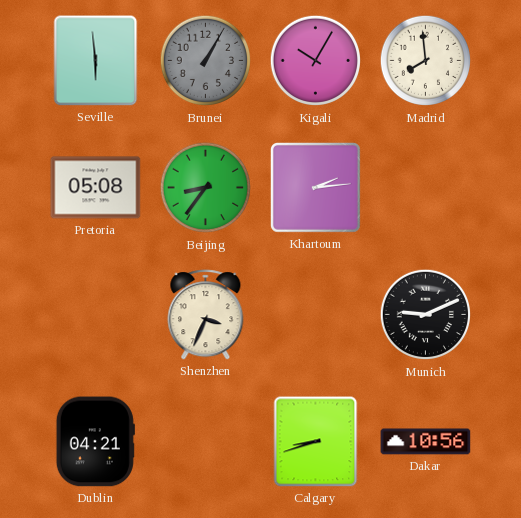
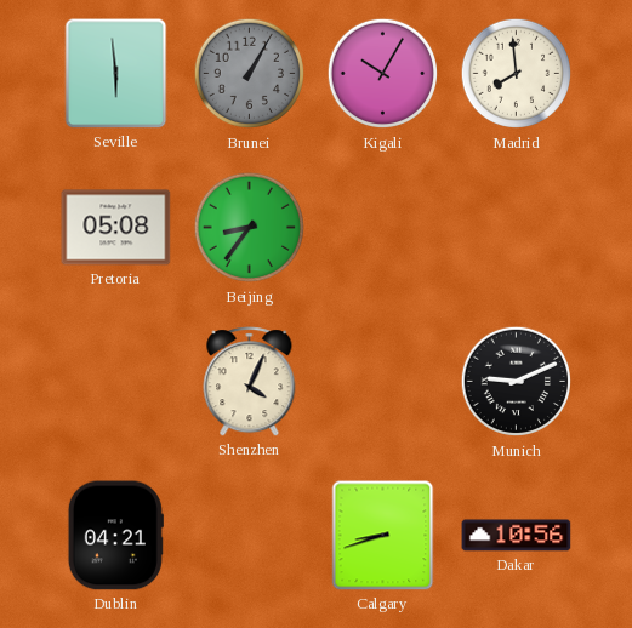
Khartoum: 2:14 -> none
Shenzhen: 3:34 -> 4:04
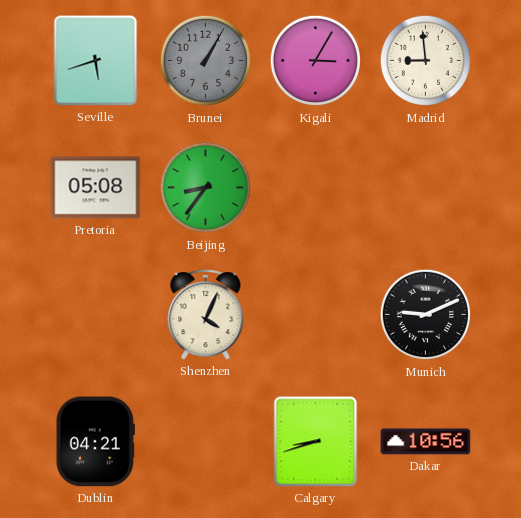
Seville: 5:59 -> 5:42
Kigali: 10:05 -> 3:05
Madrid: 7:59 -> 8:59
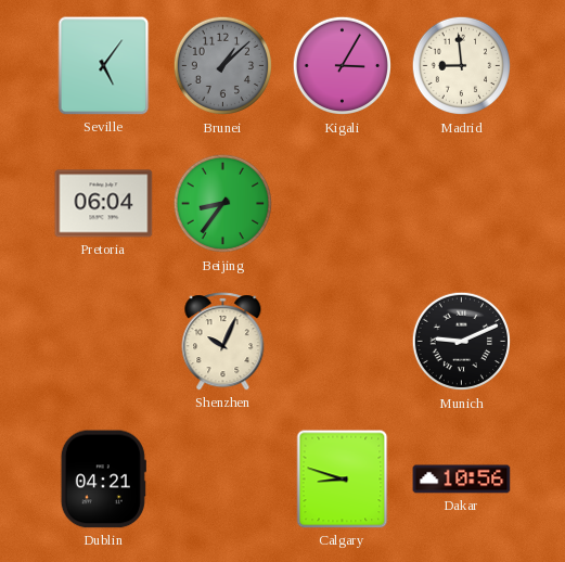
Seville: 5:42 -> 5:06
Brunei: 1:05 -> 1:08
Pretoria: 05:08 -> 06:04
Shenzhen: 4:04 -> 10:04
Calgary: 8:42 -> 8:48
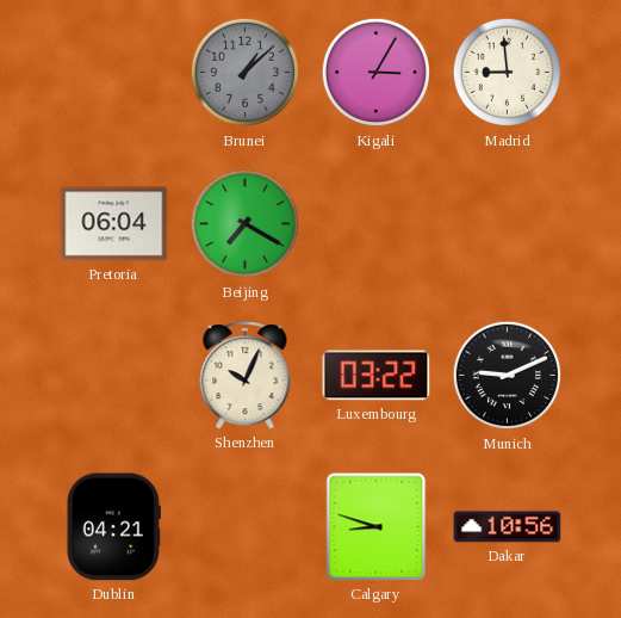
Seville: 5:06 -> none
Beijing: 8:36 -> 7:20
Luxembourg: none -> 03:22
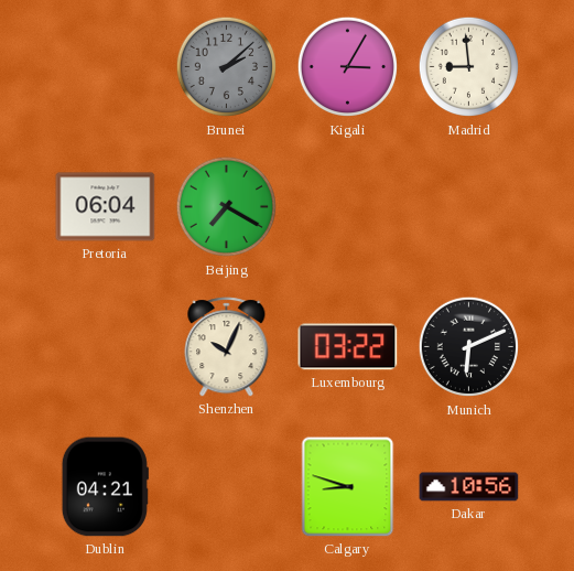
Brunei: 1:08 -> 2:08
Munich: 9:11 -> 6:11
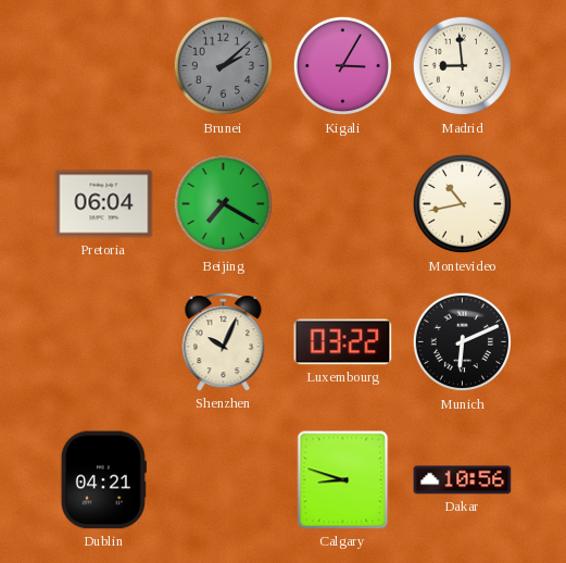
Montevideo: none -> 10:43
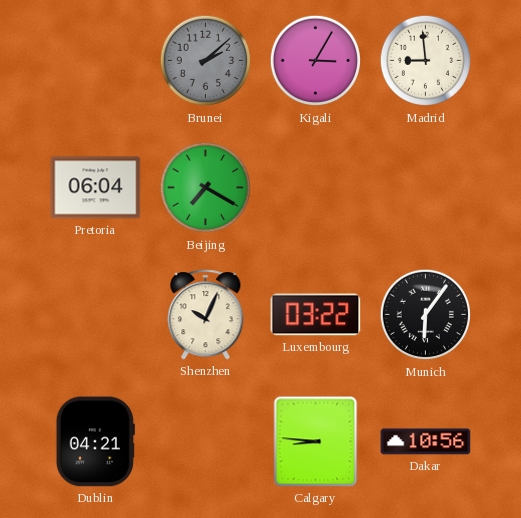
Montevideo: 10:43 -> none
Munich: 6:11 -> 6:06
Calgary: 8:48 -> 8:46
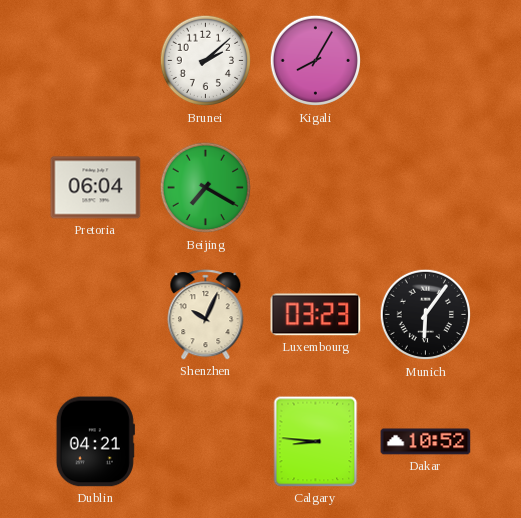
Brunei dial: grey -> white
Kigali: 3:05 -> 8:05
Madrid: 8:59 -> none
Luxembourg: 03:22 -> 03:23
Dakar: 10:56 -> 10:52
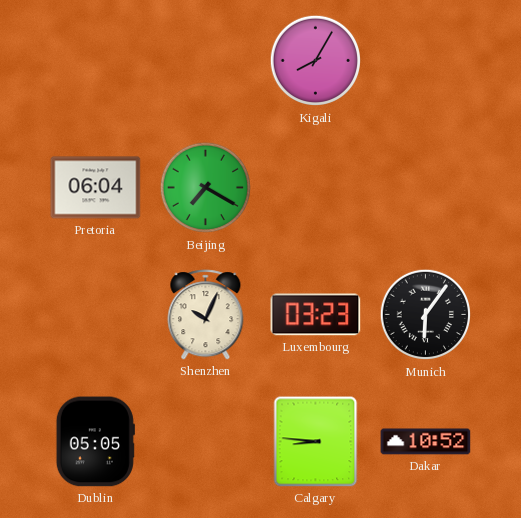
Brunei: 2:08 -> none
Dublin: 04:21 -> 05:05
